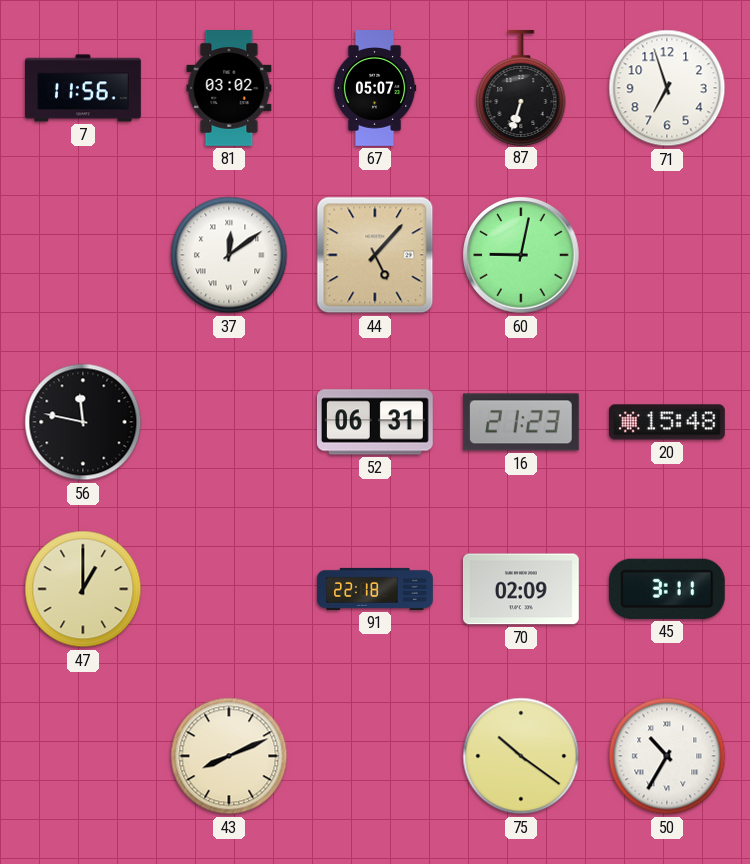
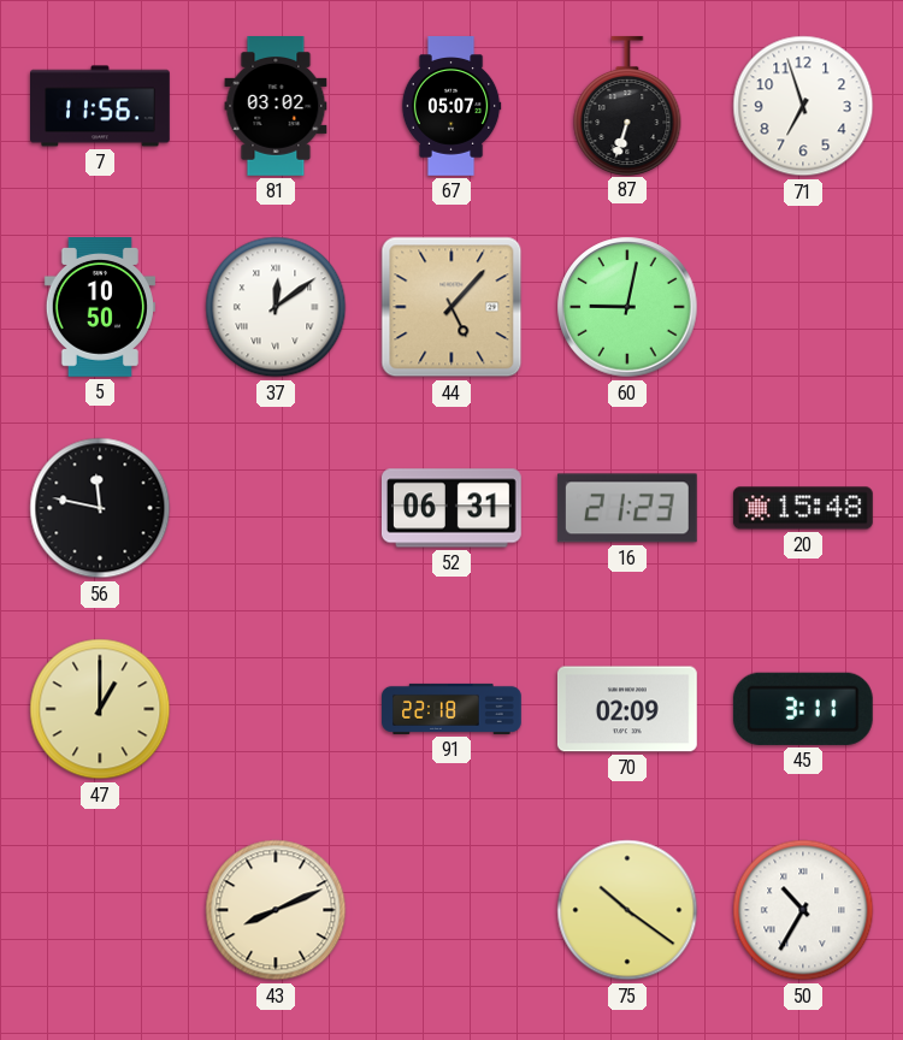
5: none -> 10:50
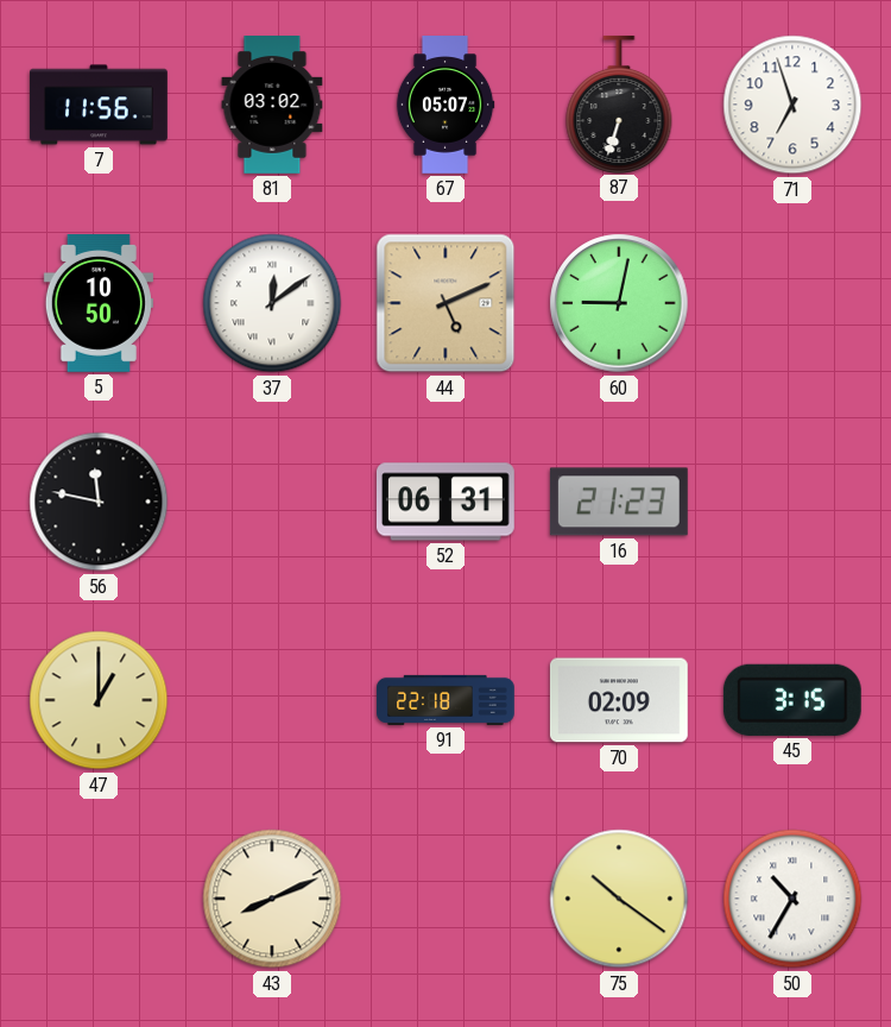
44: 5:07 -> 5:11
20: 15:48 -> none
45: 3:11 -> 3:15
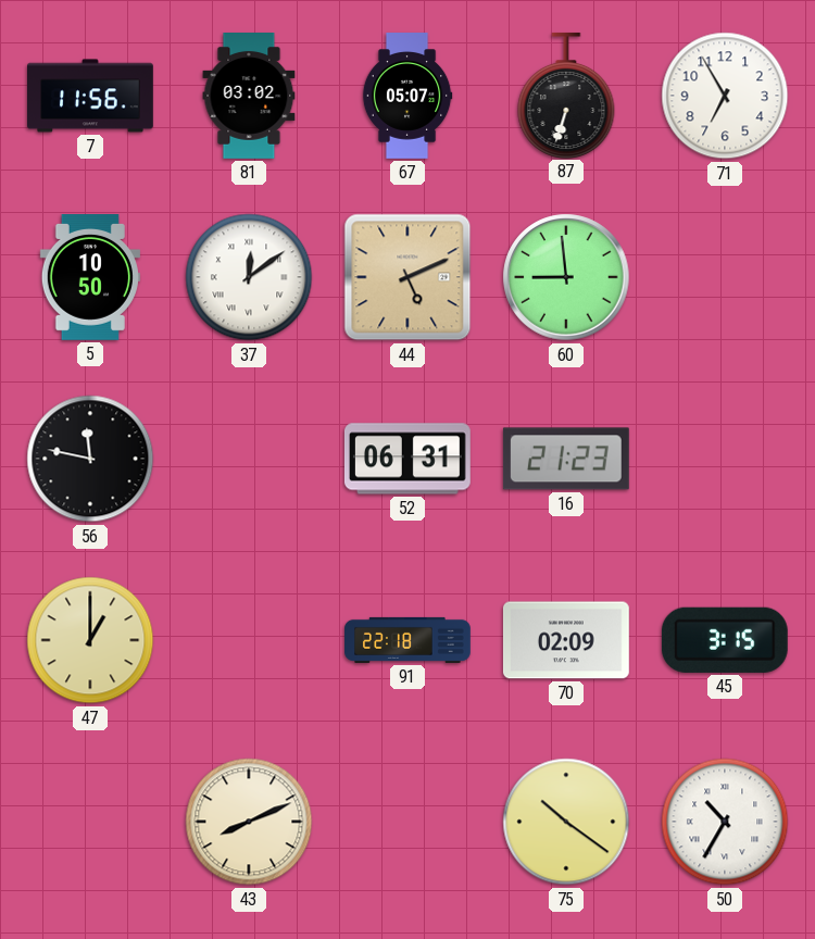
71: 6:57 -> 6:55
60: 9:02 -> 8:59
